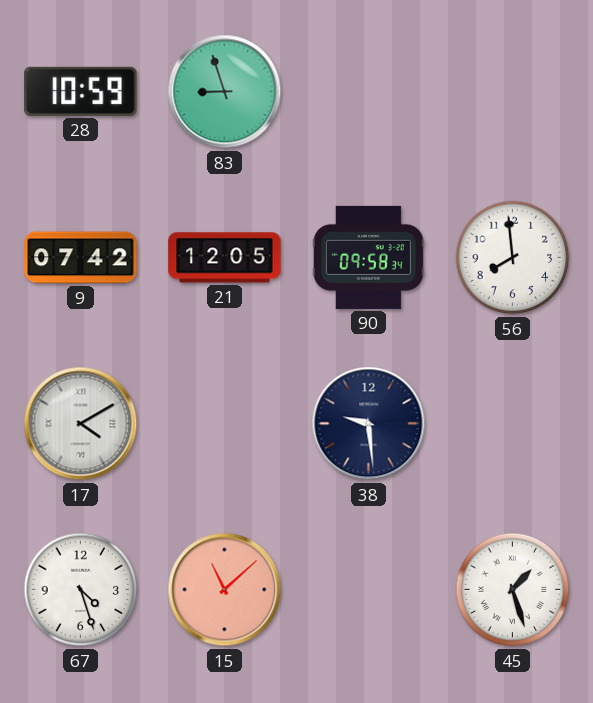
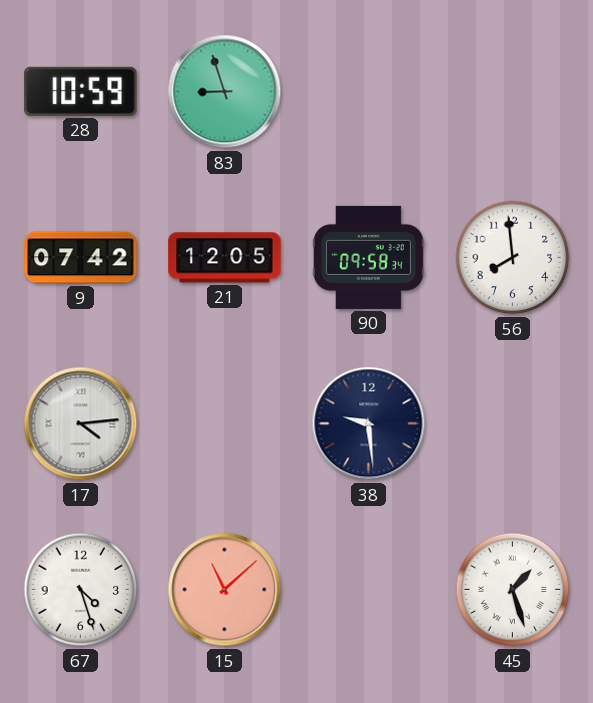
17: 4:10 -> 4:14
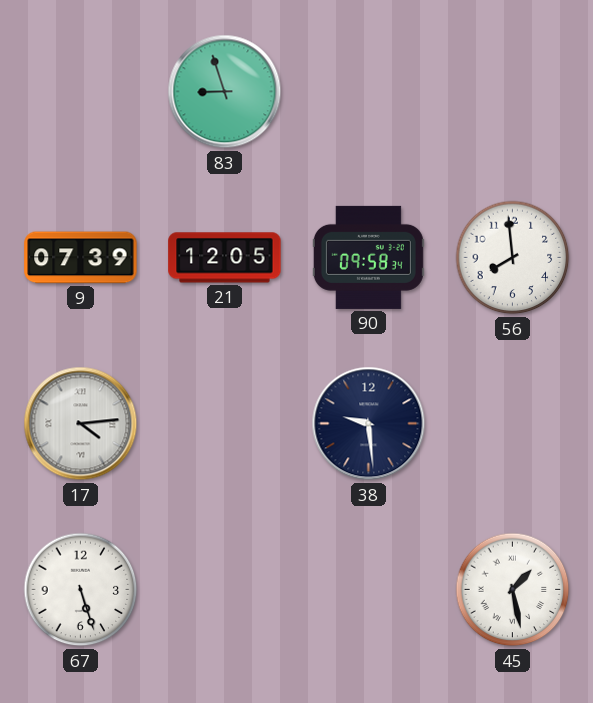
28: 10:59 -> none
9: 07:42 -> 07:39
67: 4:27 -> 5:27
15: 11:08 -> none
45: 1:27 -> 1:28
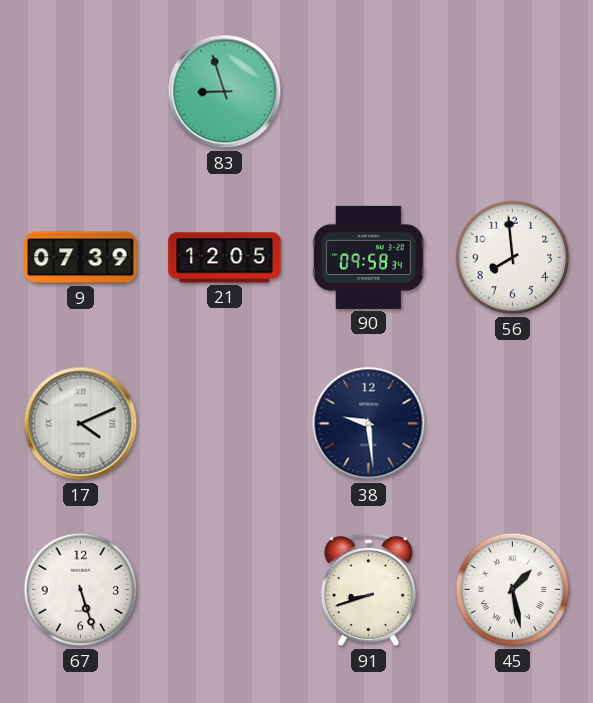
17: 4:14 -> 4:11
91: none -> 8:42
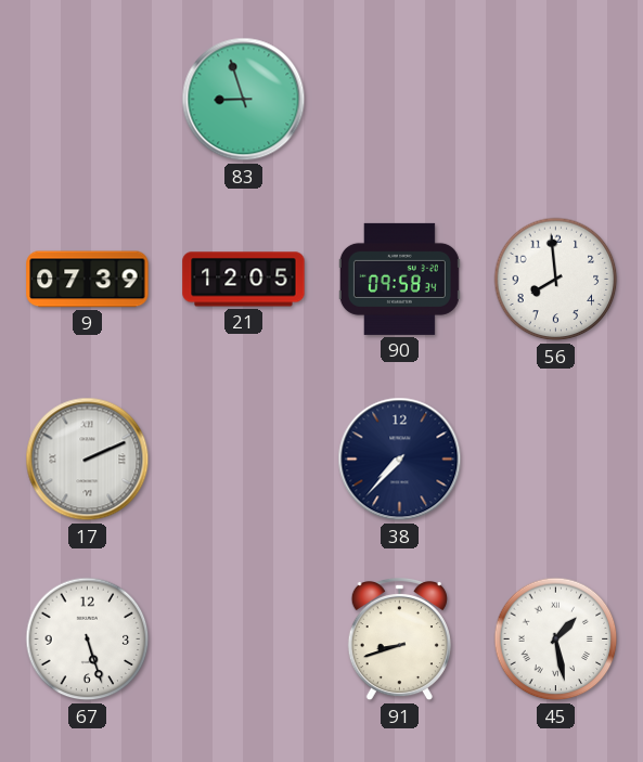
17: 4:11 -> 2:11
38: 9:29 -> 7:37
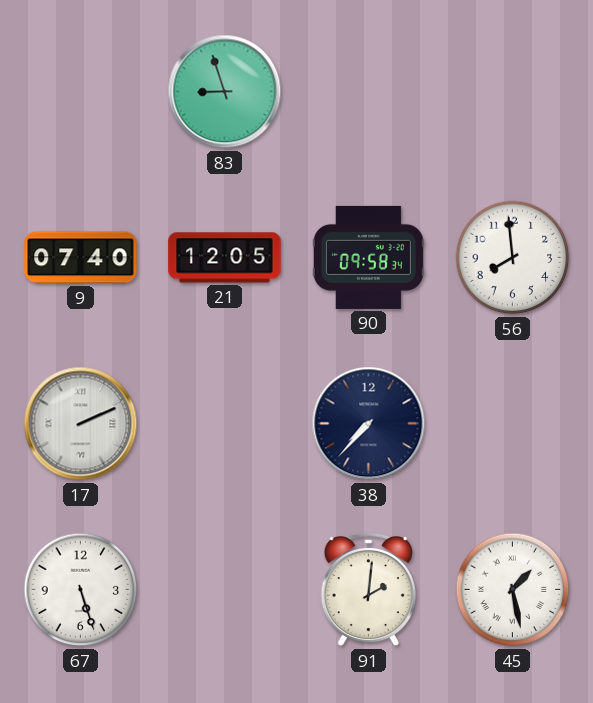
9: 07:39 -> 07:40
91: 8:42 -> 2:01
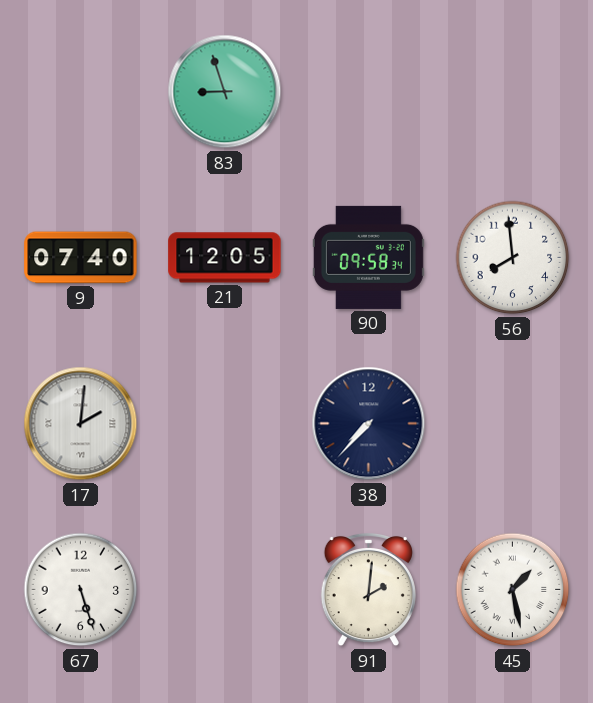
17: 2:11 -> 2:01
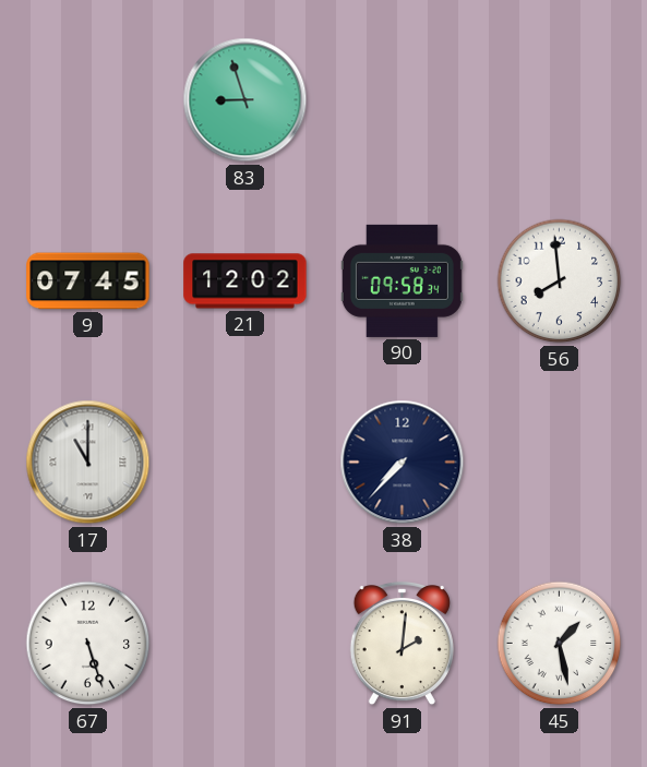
9: 07:40 -> 07:45
21: 12:05 -> 12:02
17: 2:01 -> 11:00
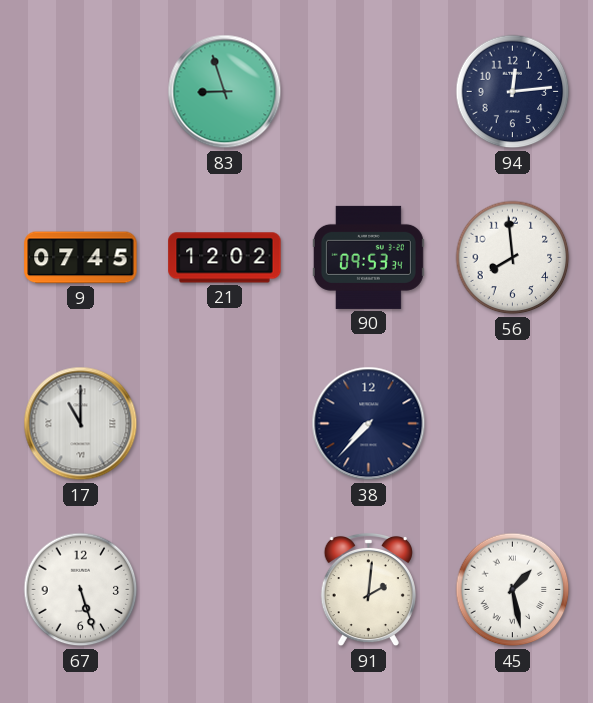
94: none -> 12:14
90: 09:58 -> 09:53
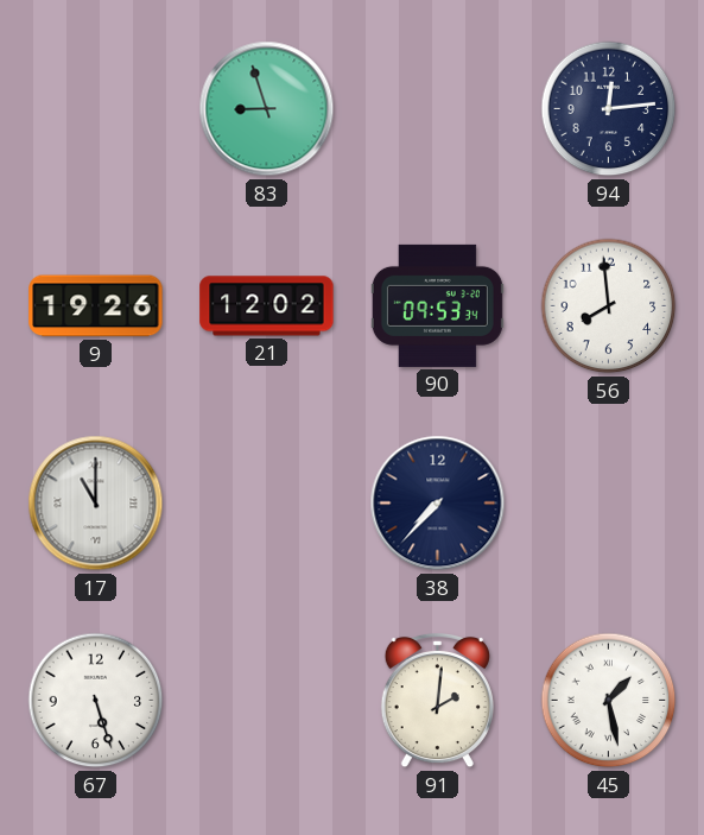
9: 07:45 -> 19:26
